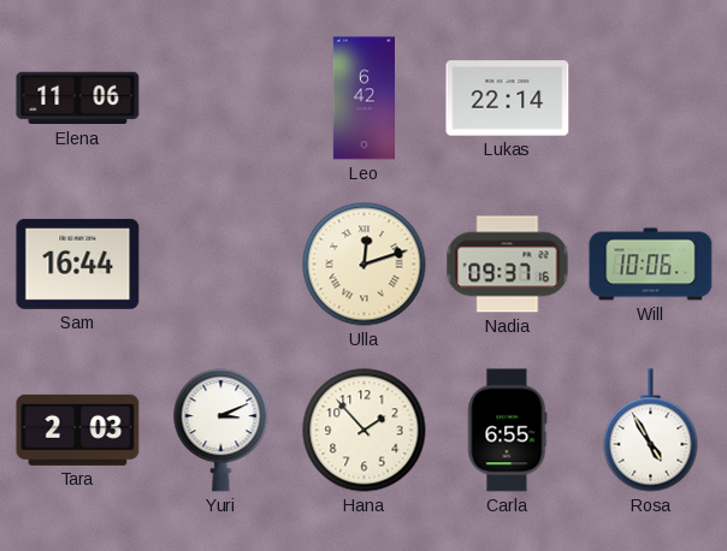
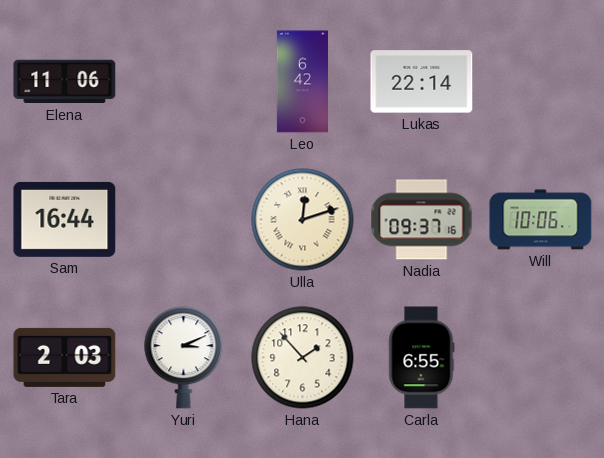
Rosa: 4:55 -> none
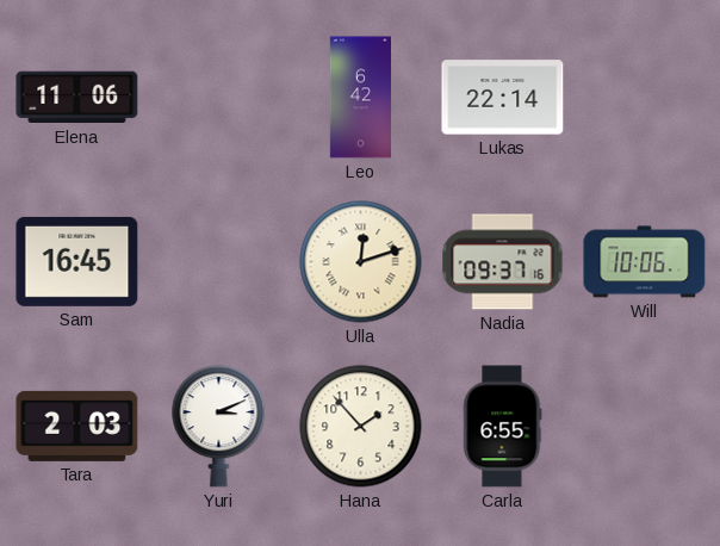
Sam: 16:44 -> 16:45
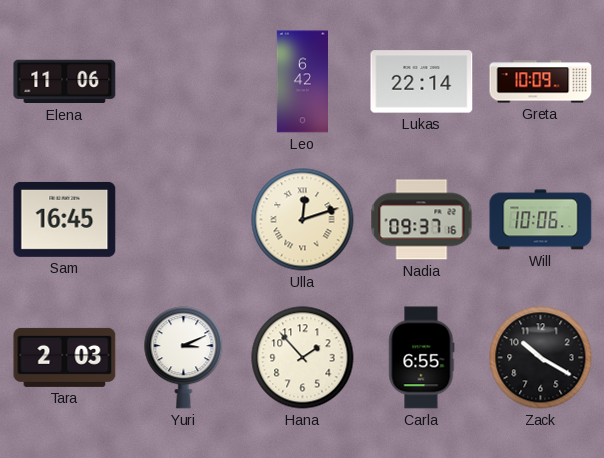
Greta: none -> 10:09
Zack: none -> 10:20
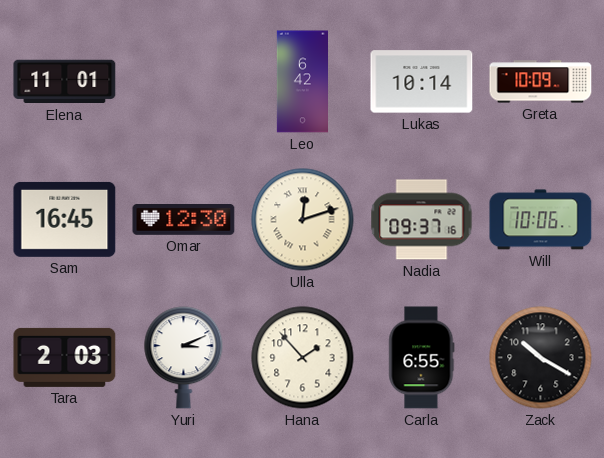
Elena: 11:06 -> 11:01
Lukas: 22:14 -> 10:14
Omar: none -> 12:30
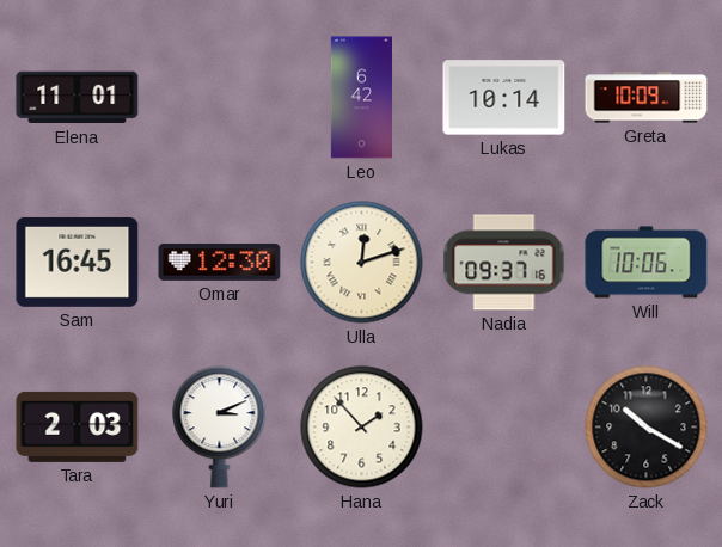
Carla: 6:55 -> none
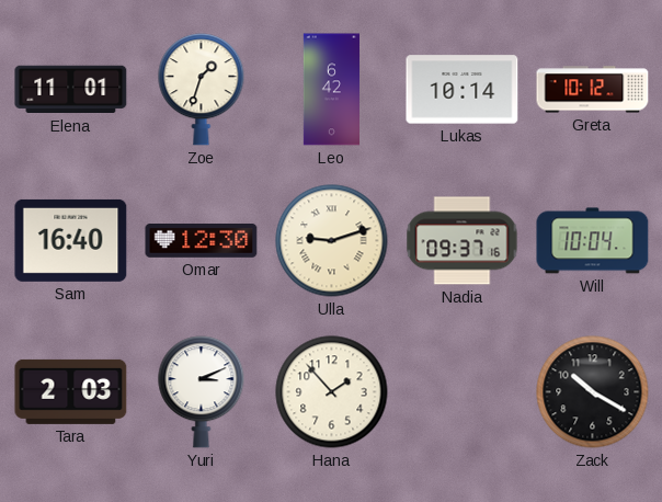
Zoe: none -> 1:33
Greta: 10:09 -> 10:12
Sam: 16:45 -> 16:40
Ulla: 12:12 -> 9:12
Will: 10:06 -> 10:04
